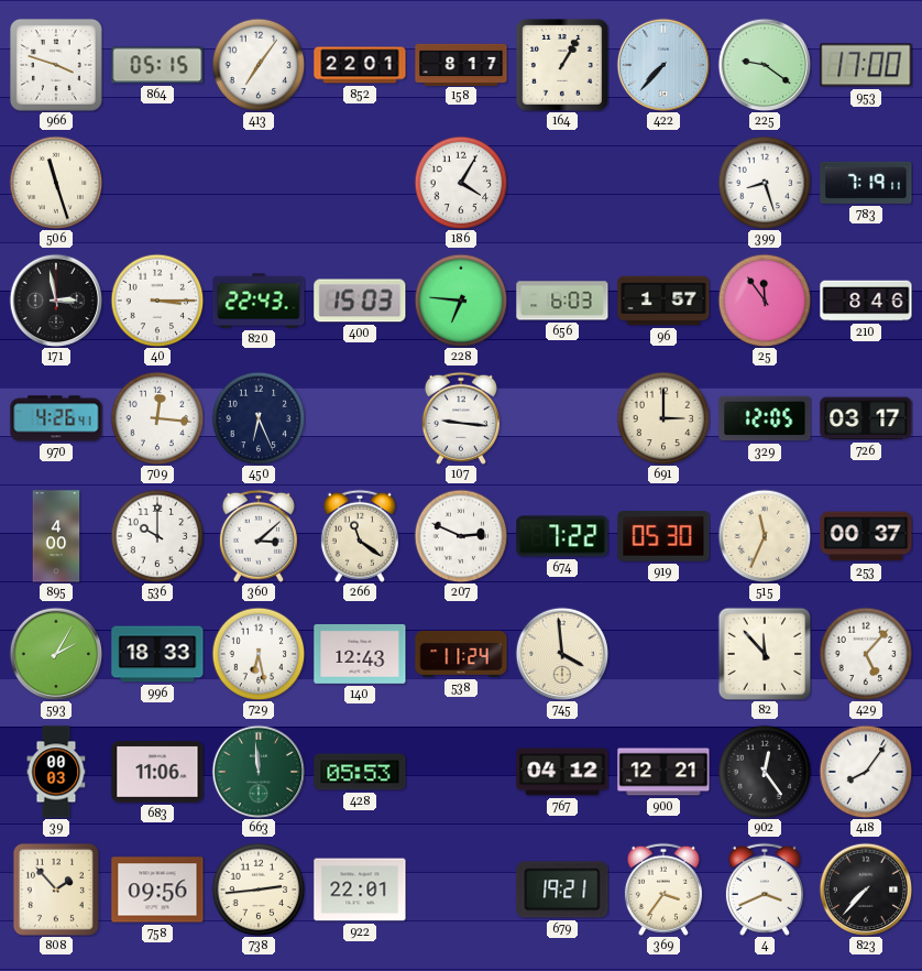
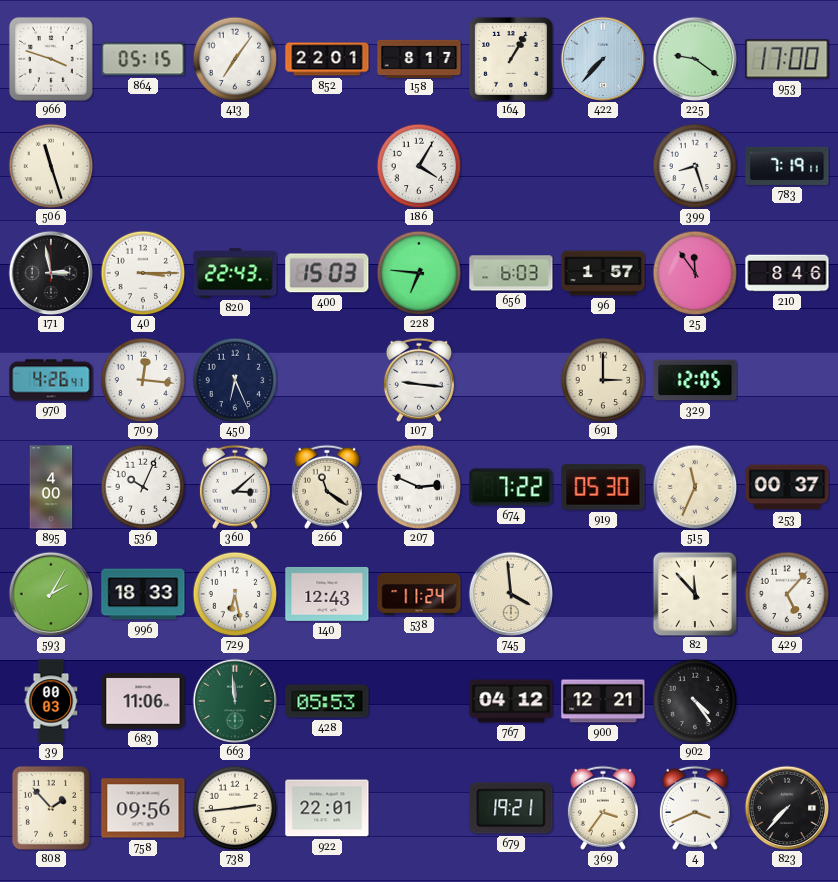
726: 03:17 -> none
536: 10:00 -> 10:04
902: 12:24 -> 4:24
418: 8:06 -> none
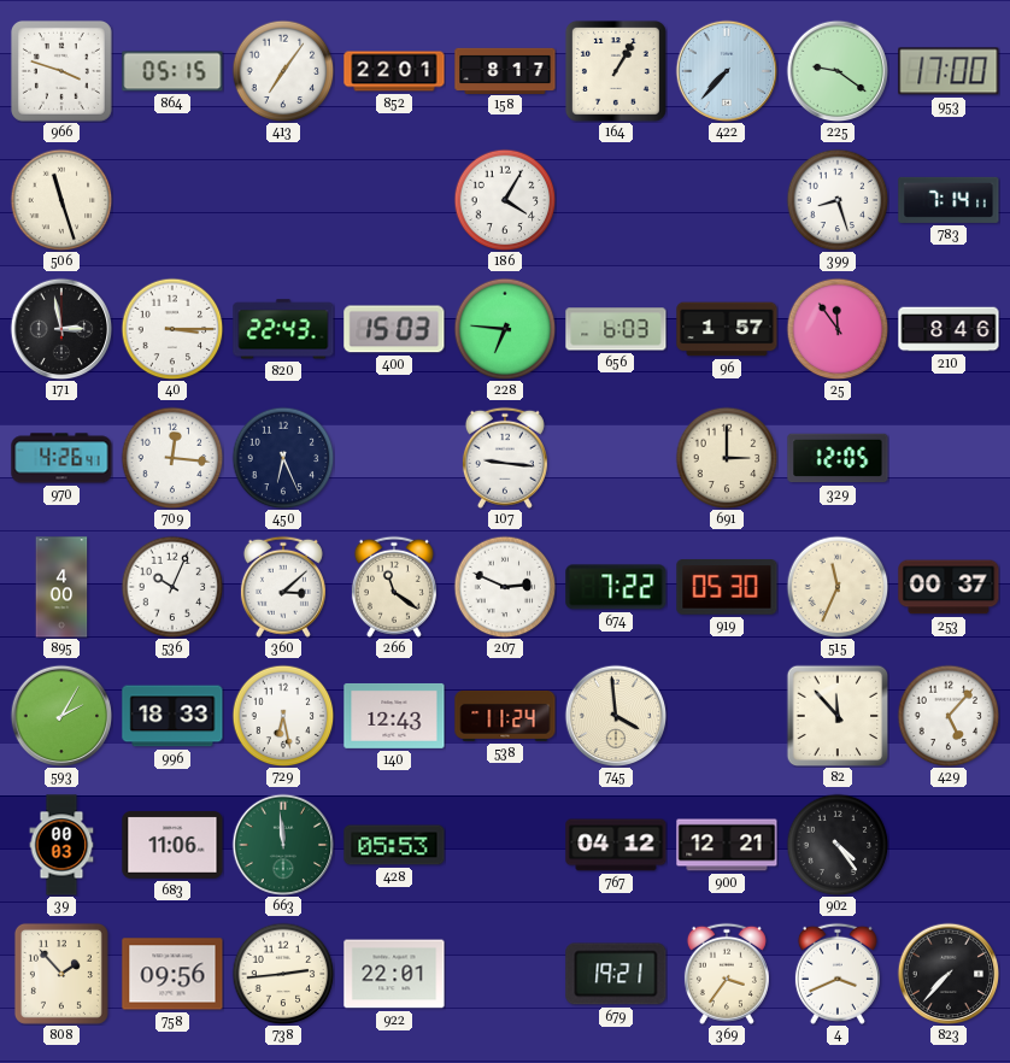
783: 7:19 -> 7:14
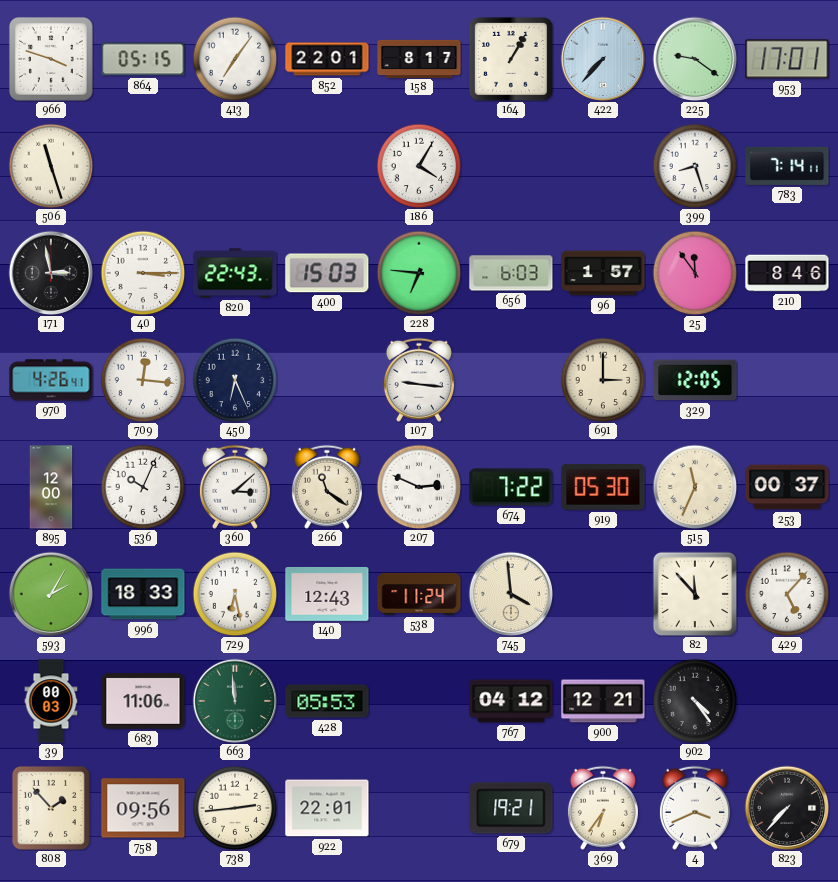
953: 17:00 -> 17:01
895: 4:00 -> 12:00
369: 3:36 -> 6:36
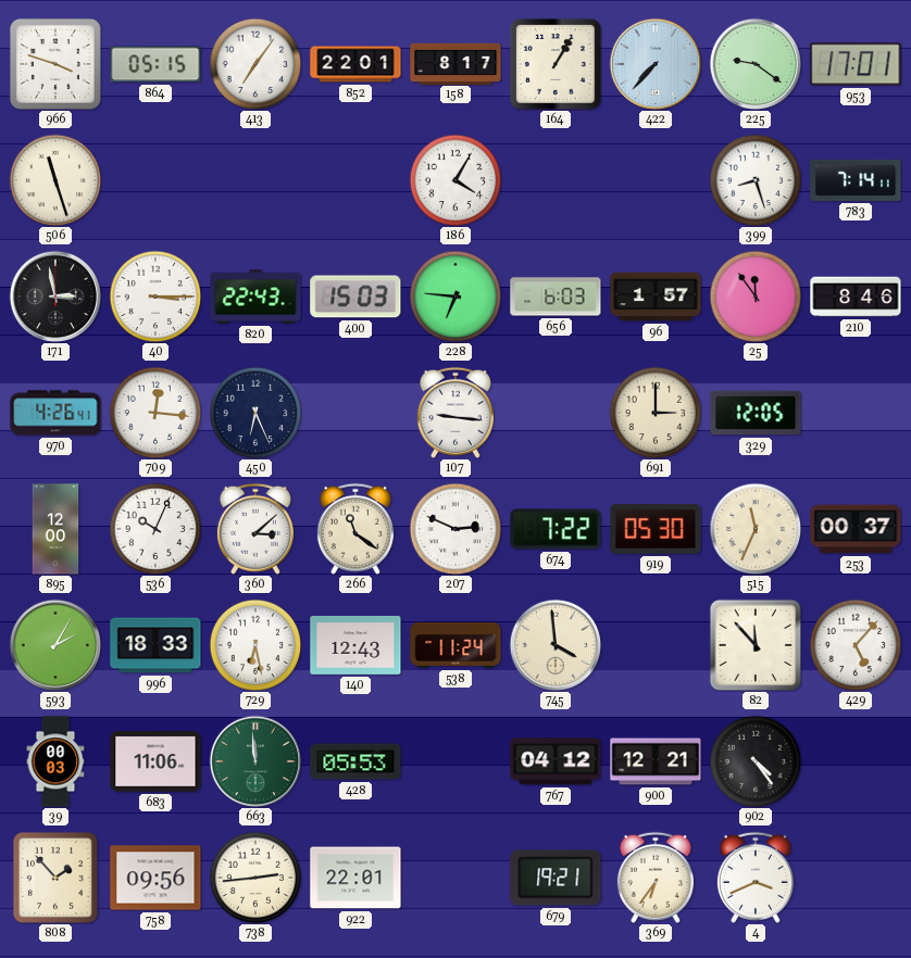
823: 7:37 -> none
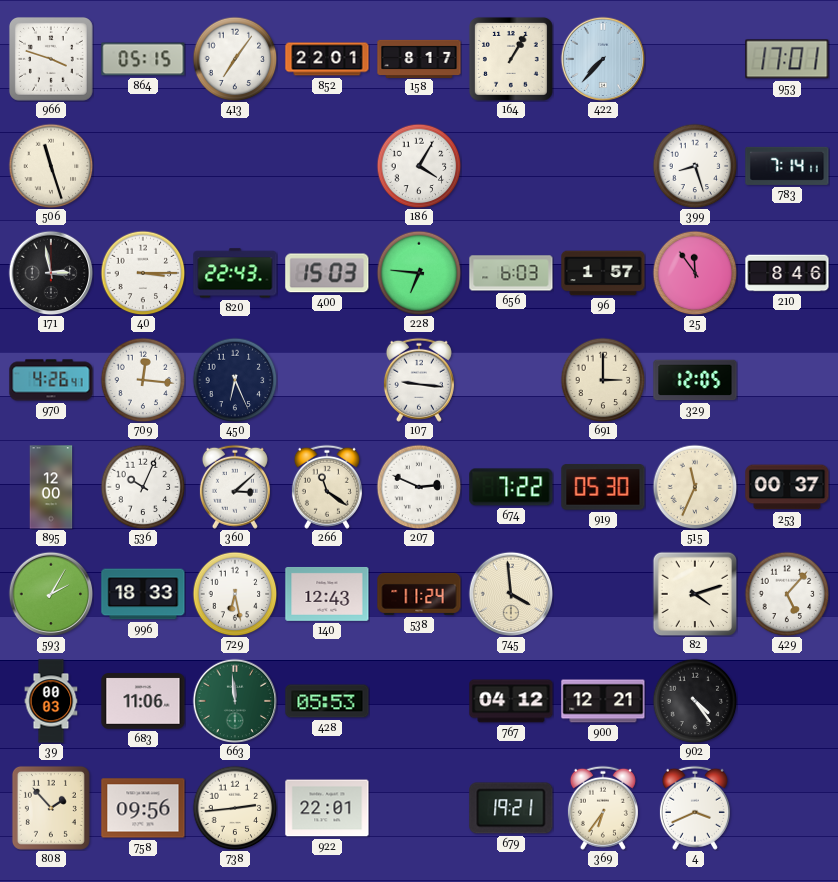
225: 9:21 -> none
82: 11:53 -> 4:12
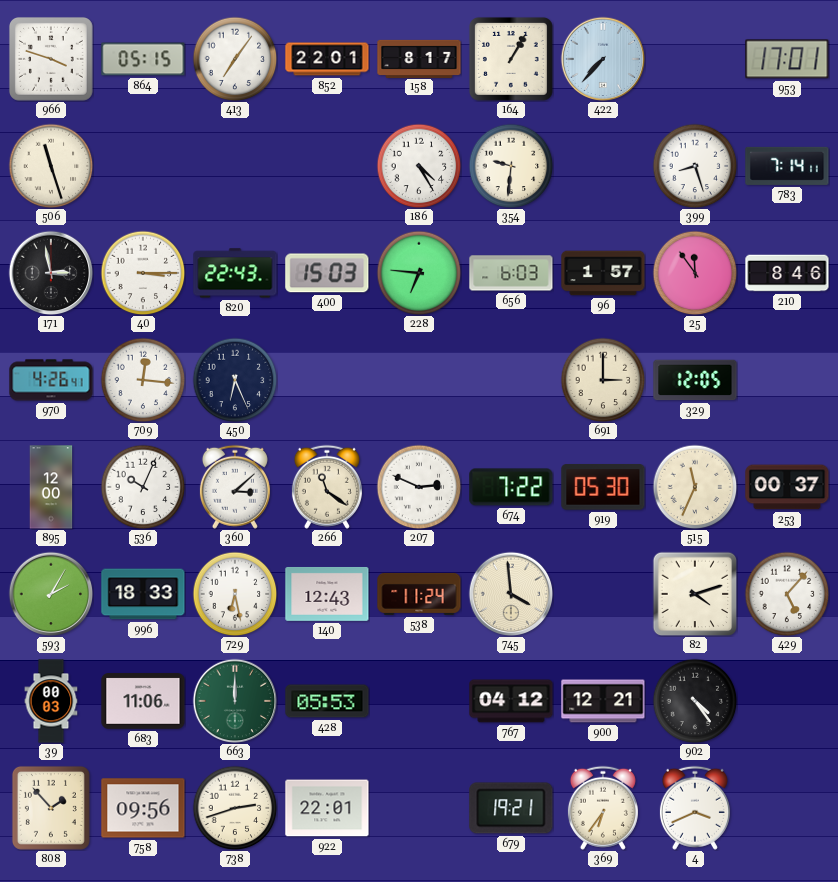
186: 4:05 -> 4:25
354: none -> 9:31
107: 9:16 -> none
663: 11:59 -> 12:00
738: 2:44 -> 2:42
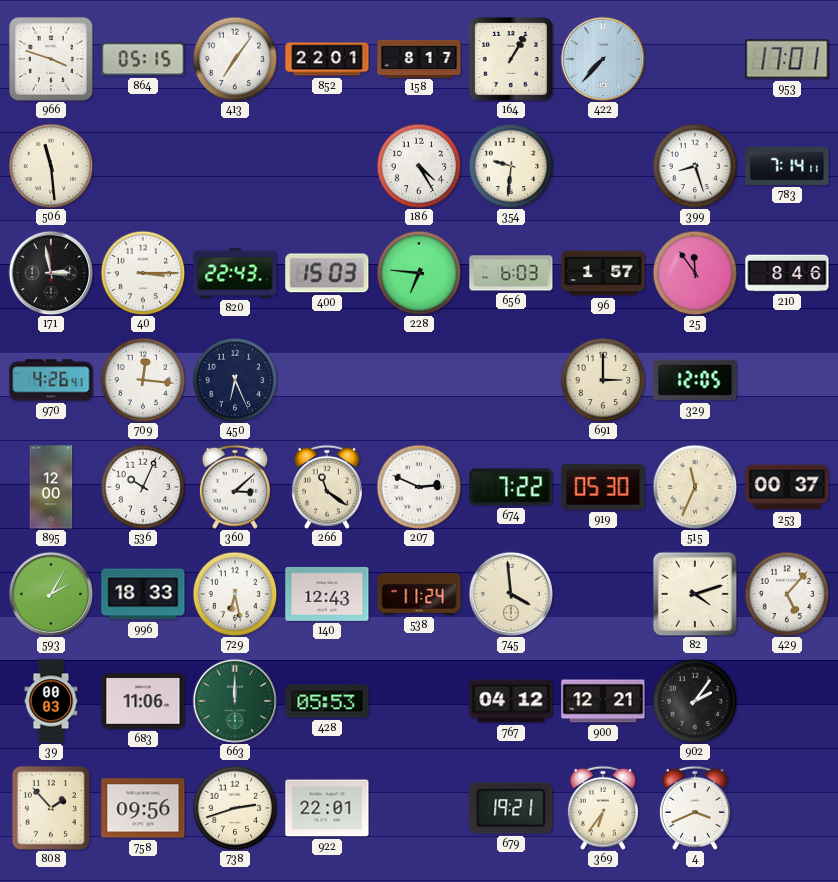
506: 11:27 -> 11:29
902: 4:24 -> 2:06
